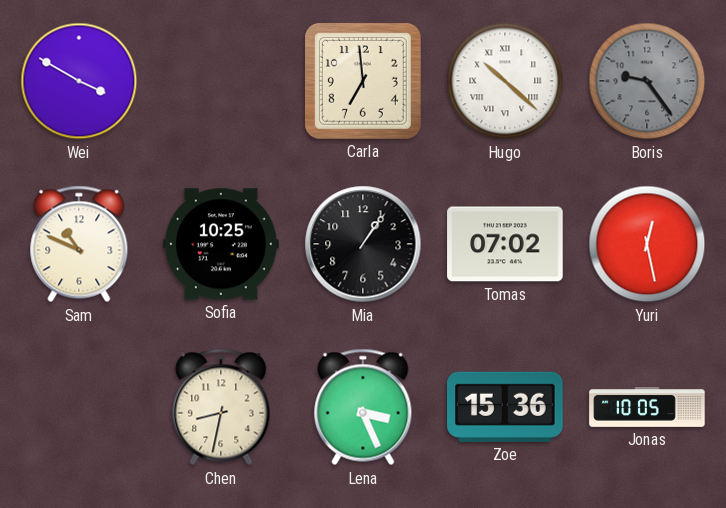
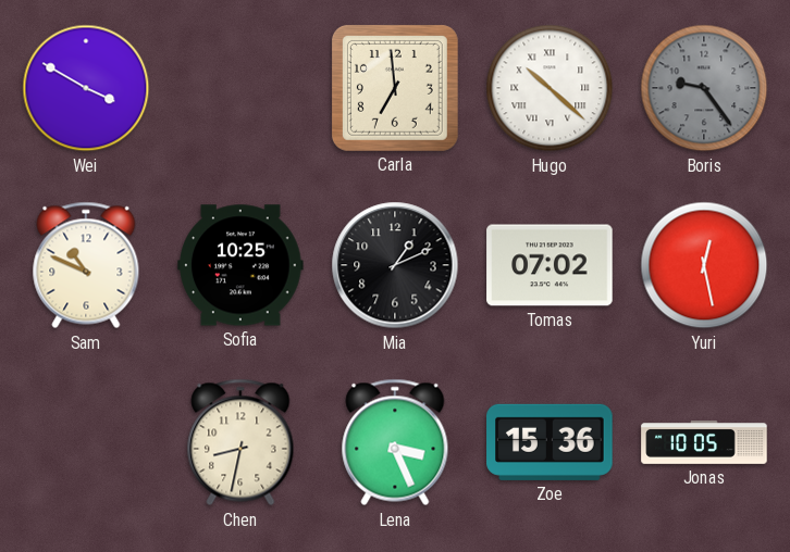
Mia: 1:06 -> 1:11
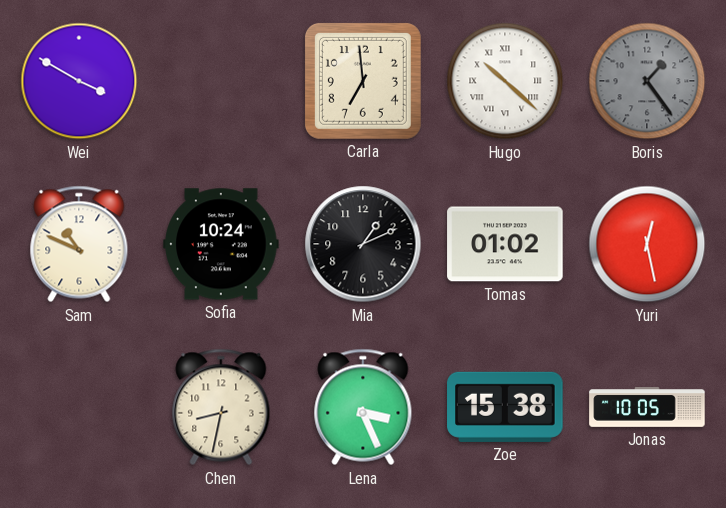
Boris: 9:24 -> 1:24
Sofia: 10:25 -> 10:24
Tomas: 07:02 -> 01:02
Zoe: 15:36 -> 15:38
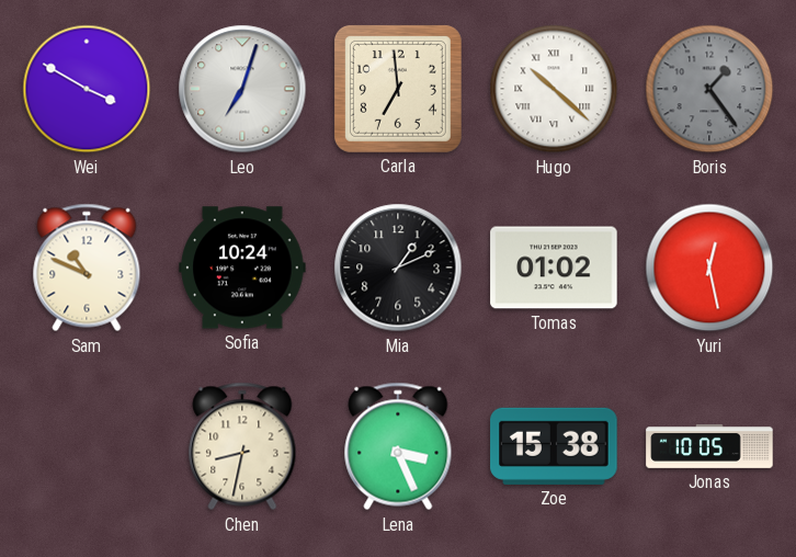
Leo: none -> 7:03
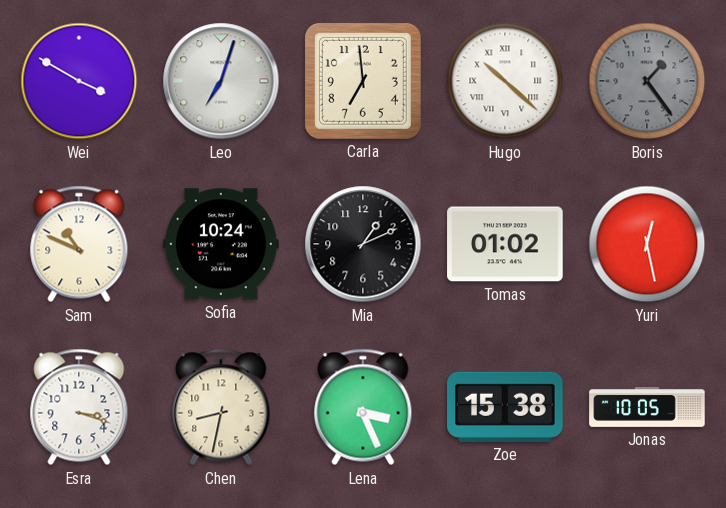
Esra: none -> 3:18
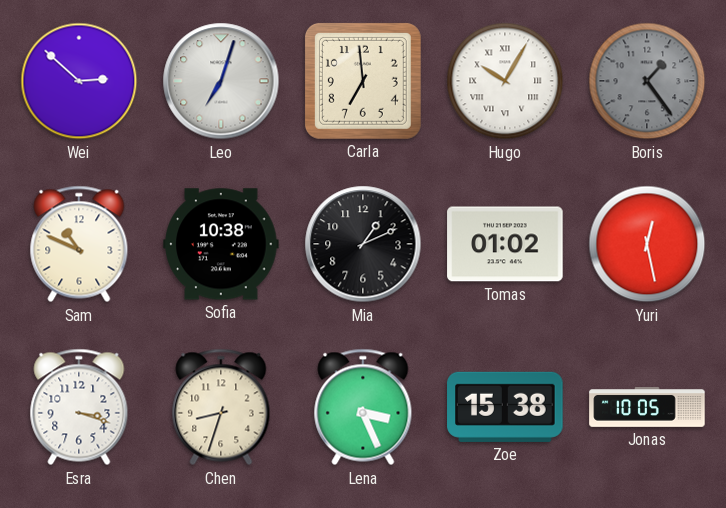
Wei: 3:50 -> 2:52
Hugo: 10:22 -> 10:05
Sofia: 10:24 -> 10:38
Chen: 8:32 -> 8:33
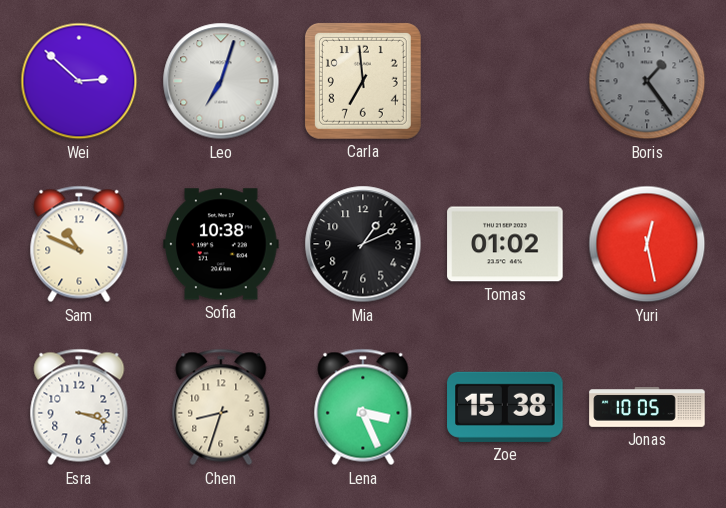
Hugo: 10:05 -> none
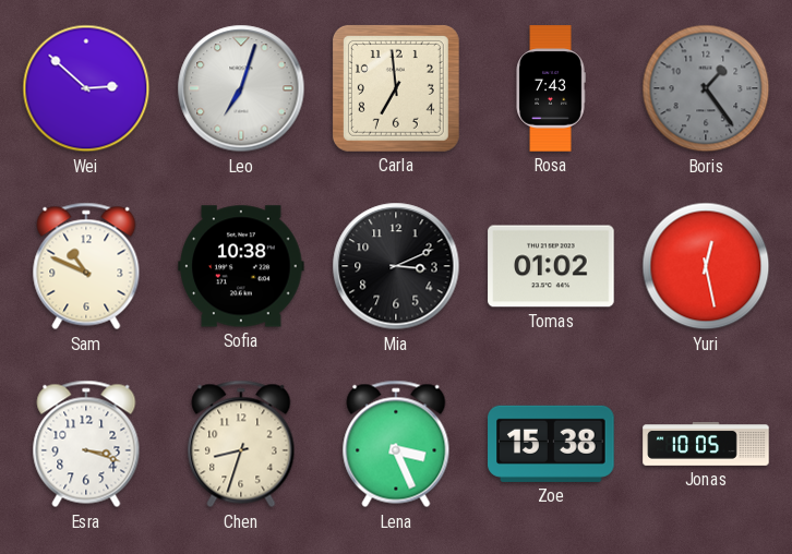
Rosa: none -> 7:43
Mia: 1:11 -> 3:11
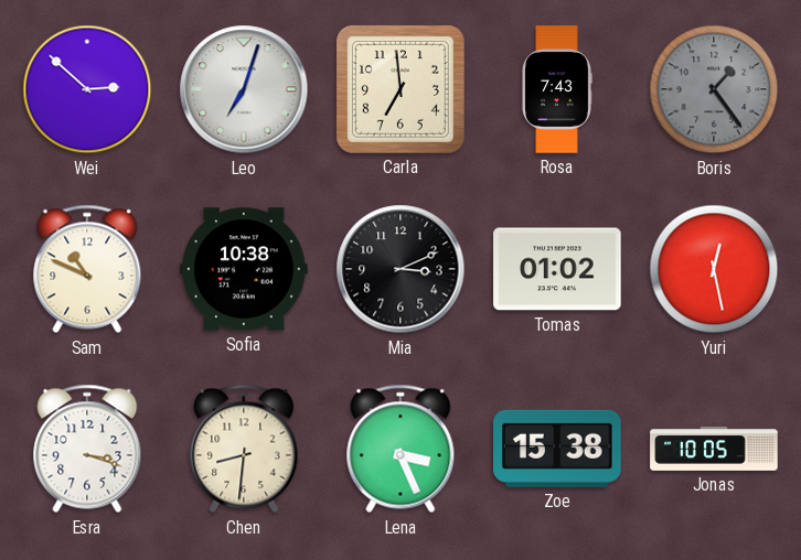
Chen: 8:33 -> 8:31
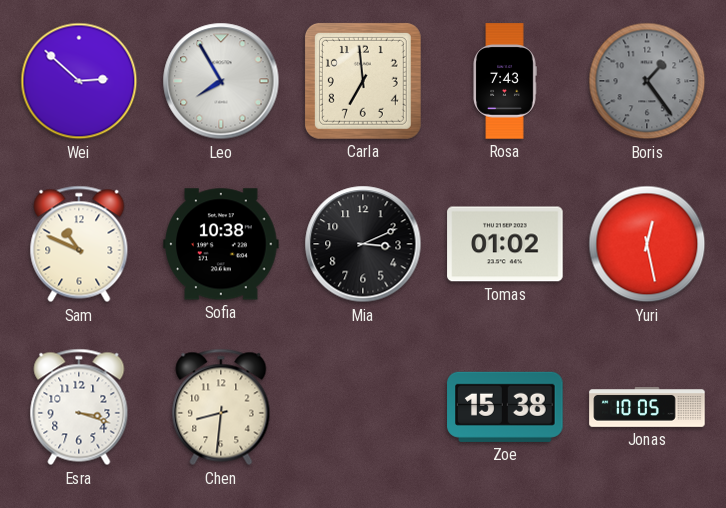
Leo: 7:03 -> 7:55
Lena: 3:26 -> none
